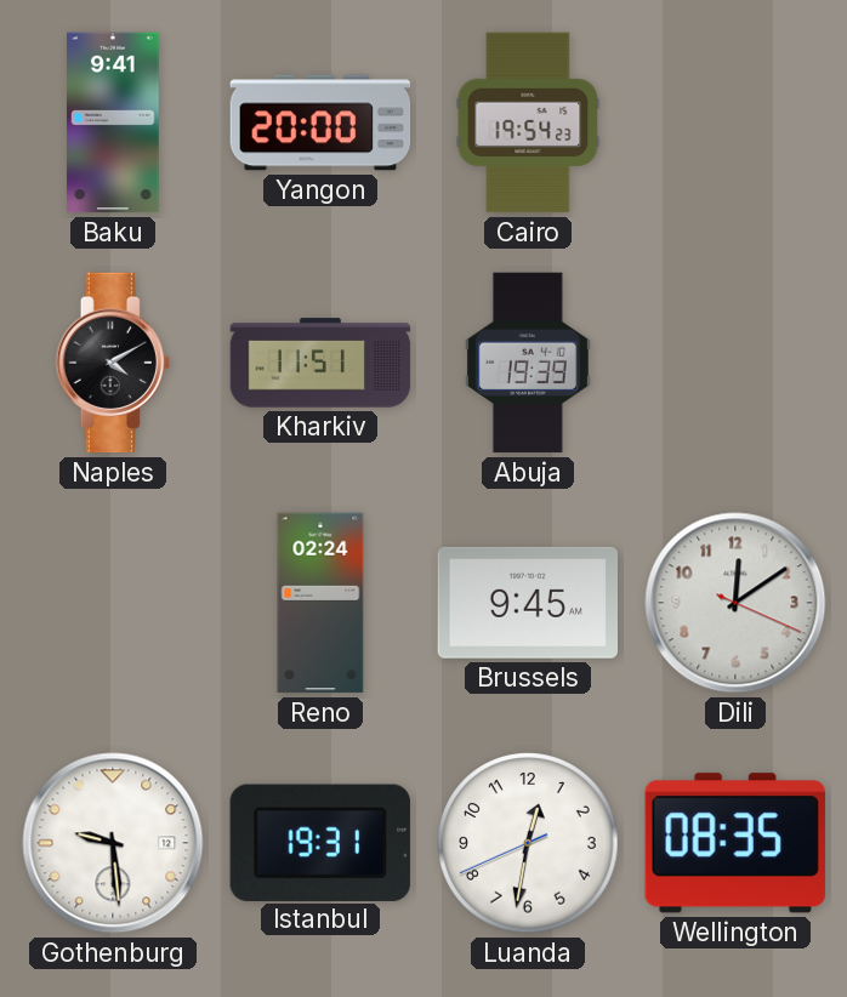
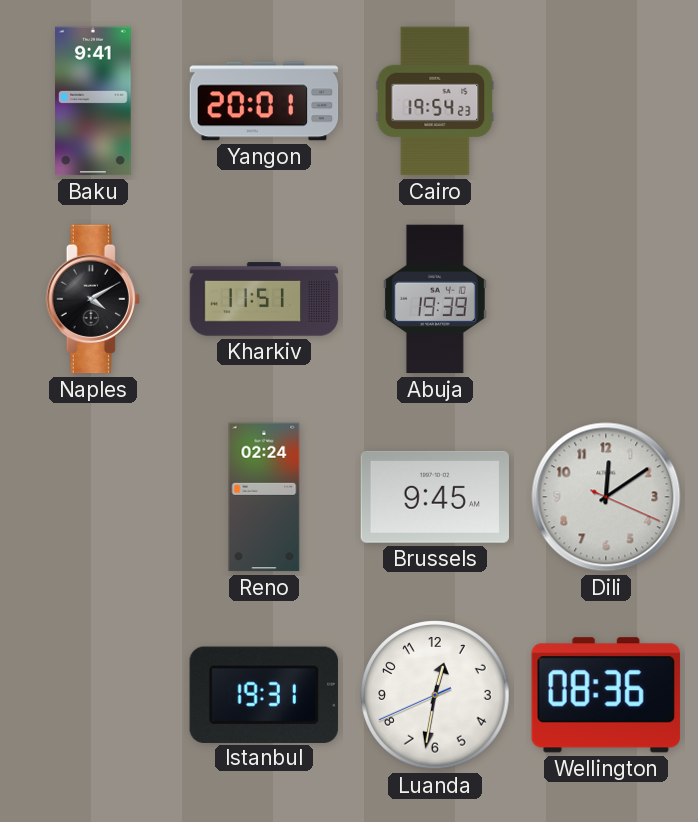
Yangon: 20:00 -> 20:01
Gothenburg: 9:29 -> none
Wellington: 08:35 -> 08:36
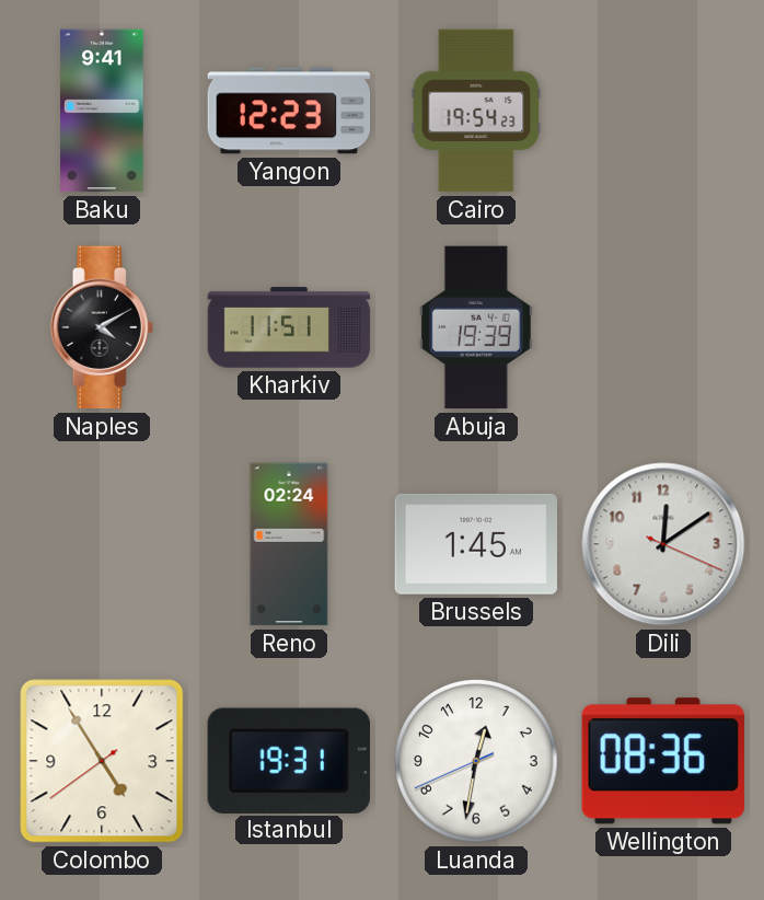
Yangon: 20:01 -> 12:23
Brussels: 9:45 -> 1:45
Colombo: none -> 4:54
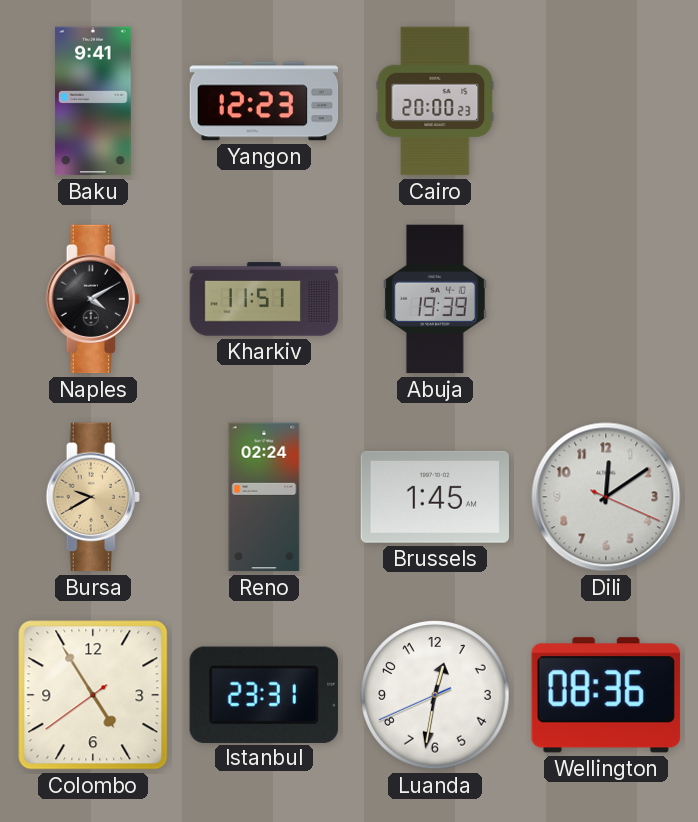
Cairo: 19:54 -> 20:00
Bursa: none -> 9:40
Istanbul: 19:31 -> 23:31
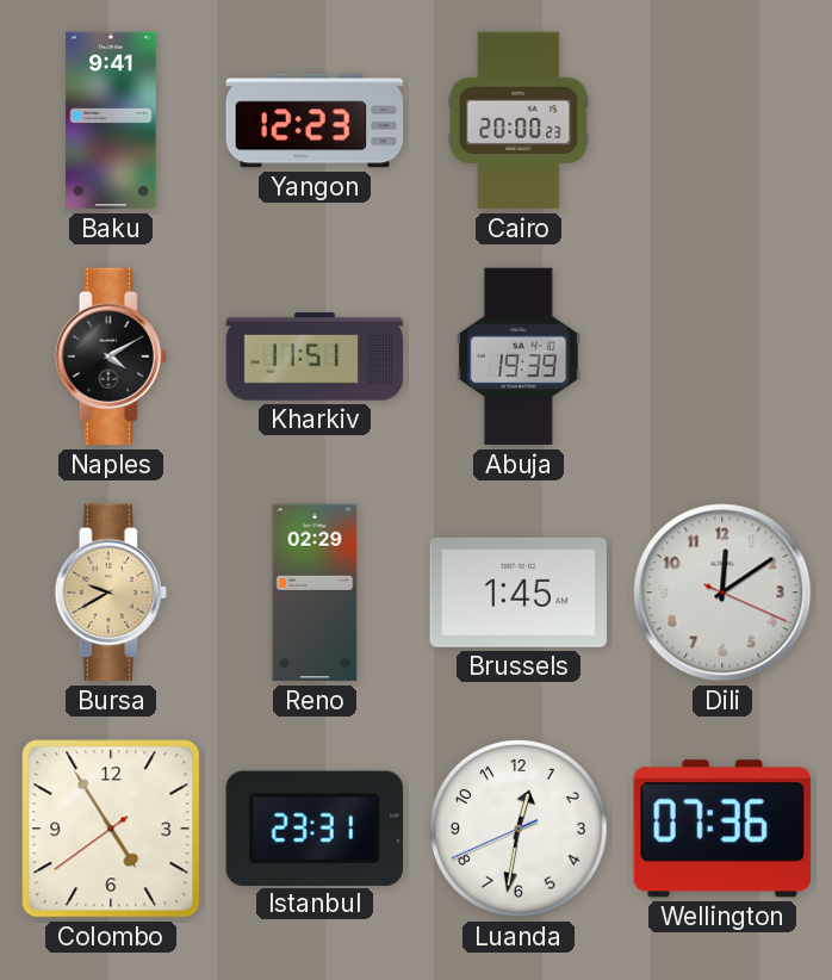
Reno: 02:24 -> 02:29
Wellington: 08:36 -> 07:36
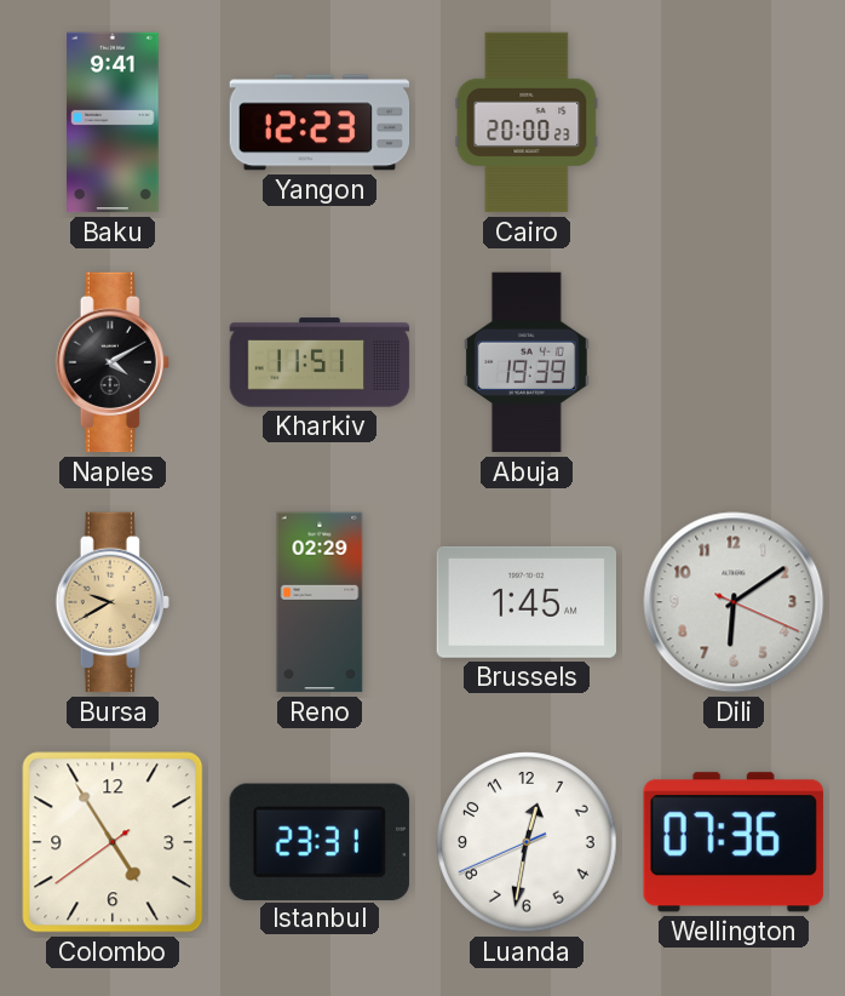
Dili: 12:09 -> 6:09
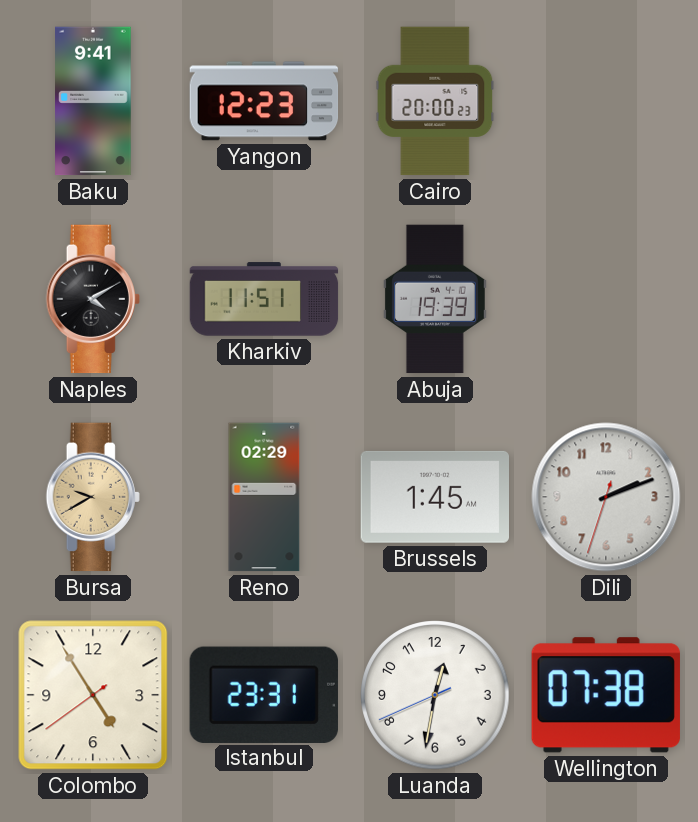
Dili: 6:09 -> 2:11
Wellington: 07:36 -> 07:38
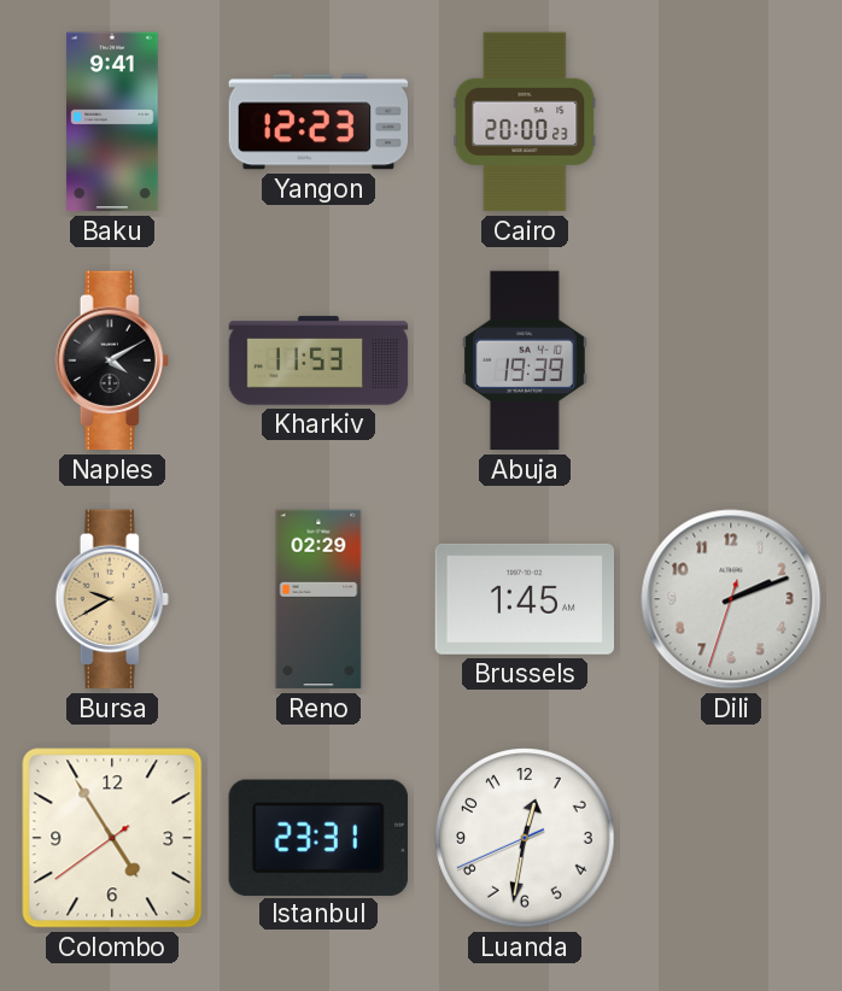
Kharkiv: 11:51 -> 11:53
Wellington: 07:38 -> none
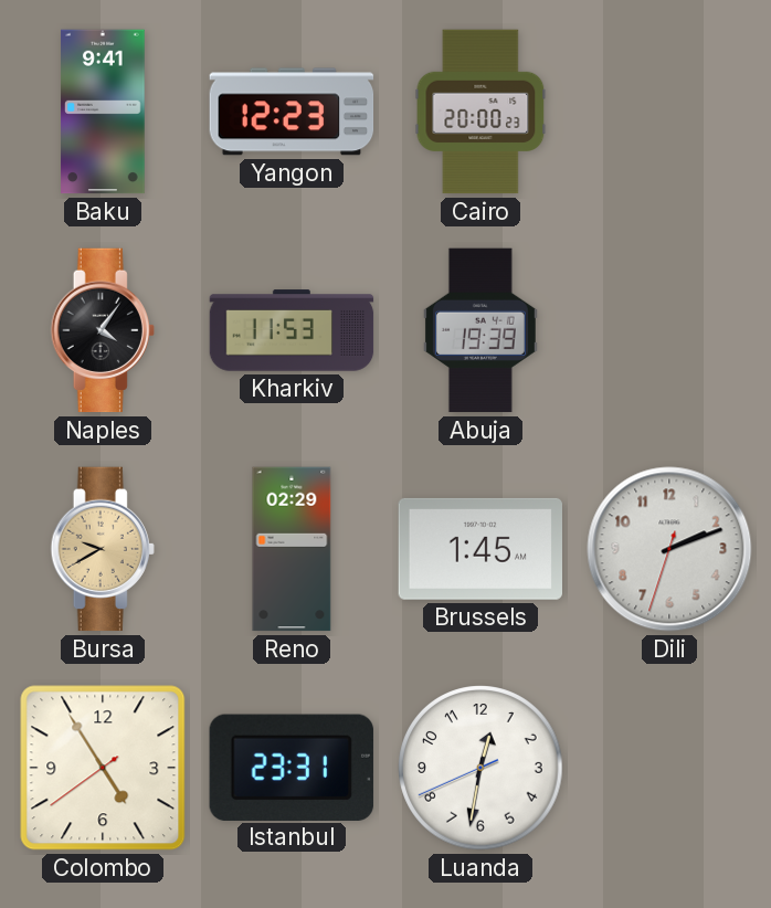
Naples: 4:10 -> 4:06
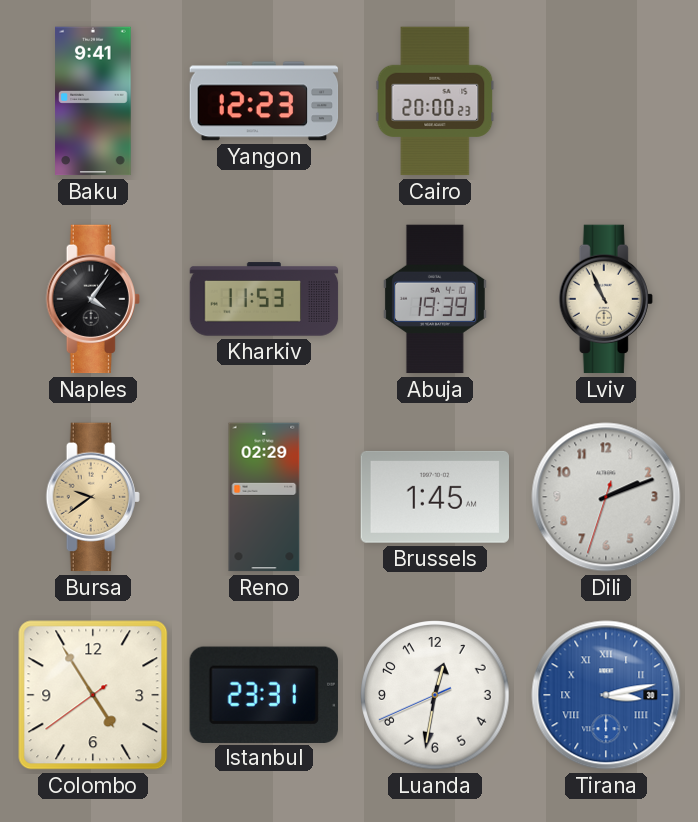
Lviv: none -> 10:56
Bursa: 9:40 -> 9:39
Tirana: none -> 3:13
